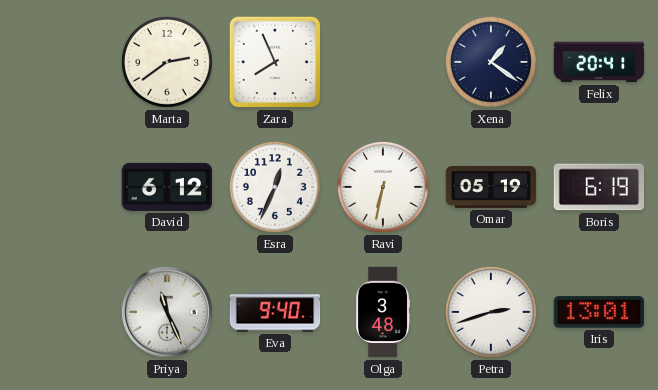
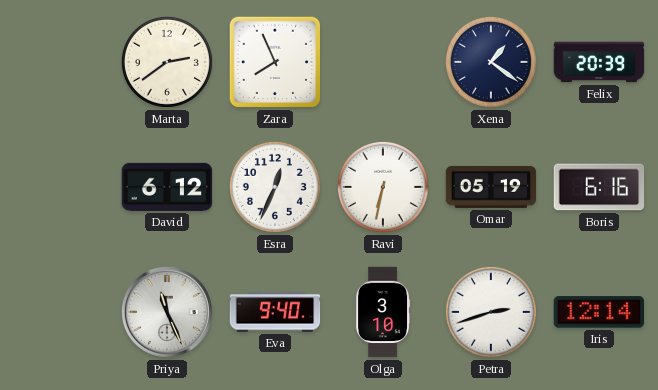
Felix: 20:41 -> 20:39
Boris: 6:19 -> 6:16
Olga: 3:48 -> 3:10
Iris: 13:01 -> 12:14
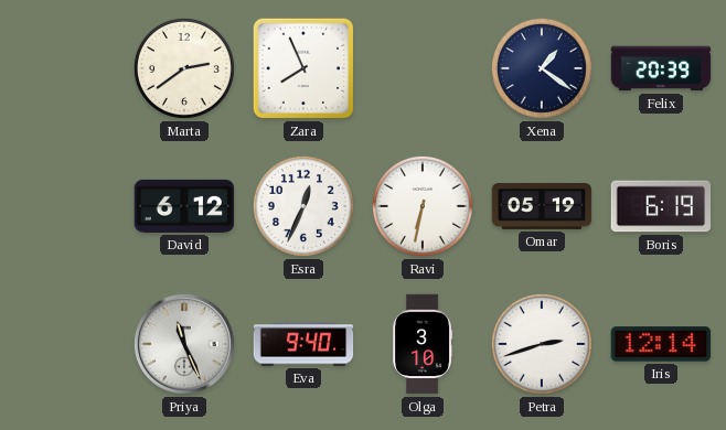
Boris: 6:16 -> 6:19
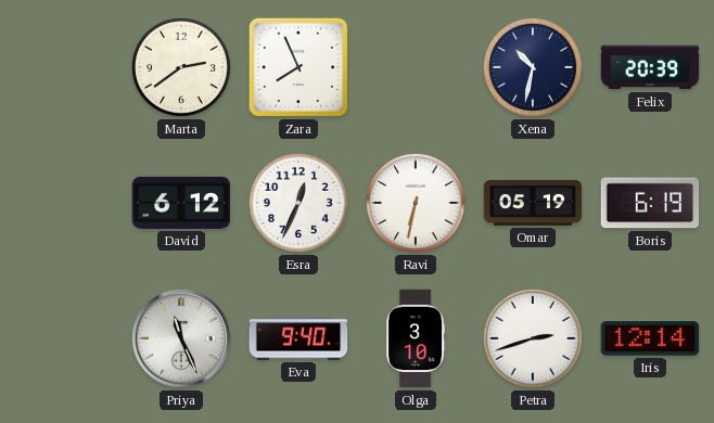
Xena: 1:21 -> 10:32
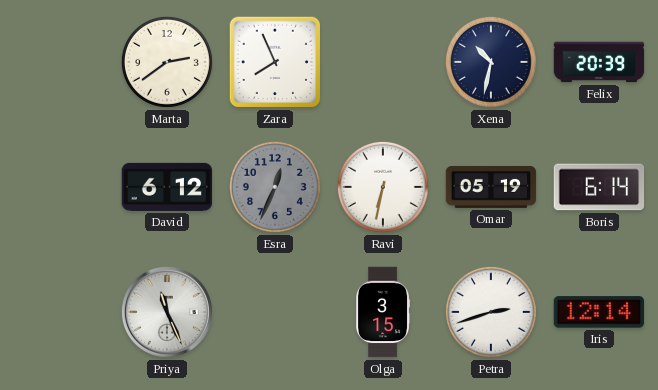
Esra dial: white -> grey
Boris: 6:19 -> 6:14
Eva: 9:40 -> none
Olga: 3:10 -> 3:15
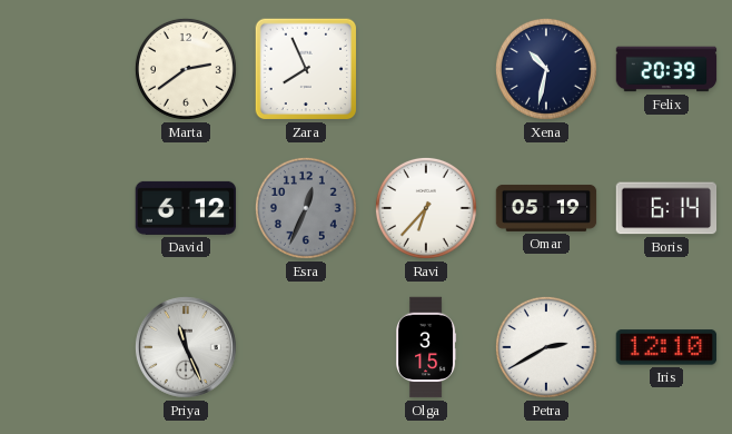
Ravi: 6:32 -> 6:37
Petra: 2:42 -> 2:40
Iris: 12:14 -> 12:10
